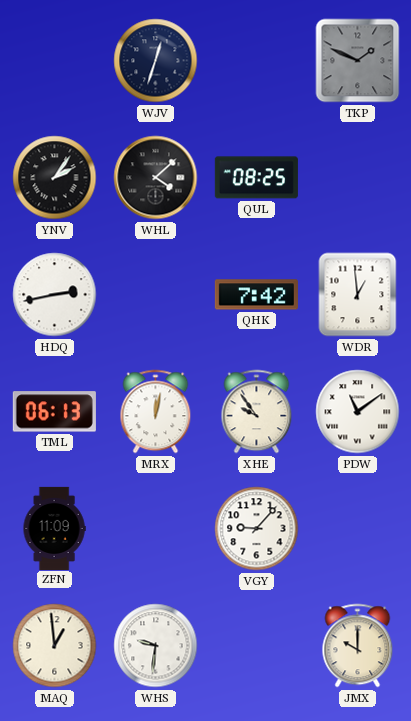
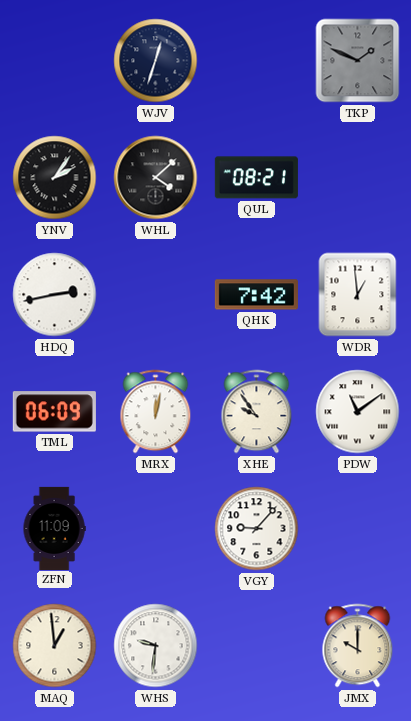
QUL: 08:25 -> 08:21
TML: 06:13 -> 06:09
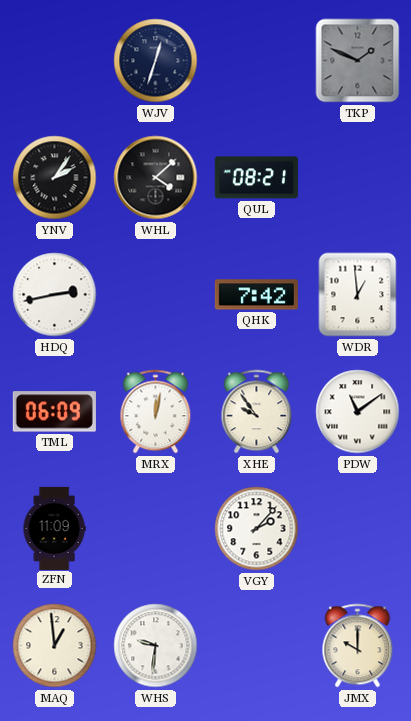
VGY: 9:07 -> 2:07
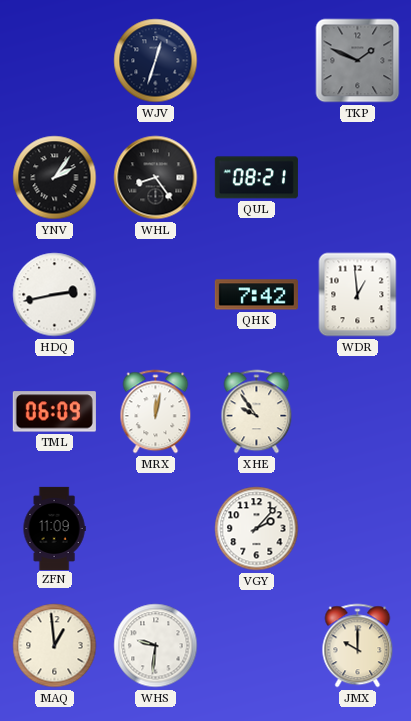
WHL: 4:08 -> 8:24
PDW: 11:09 -> none
